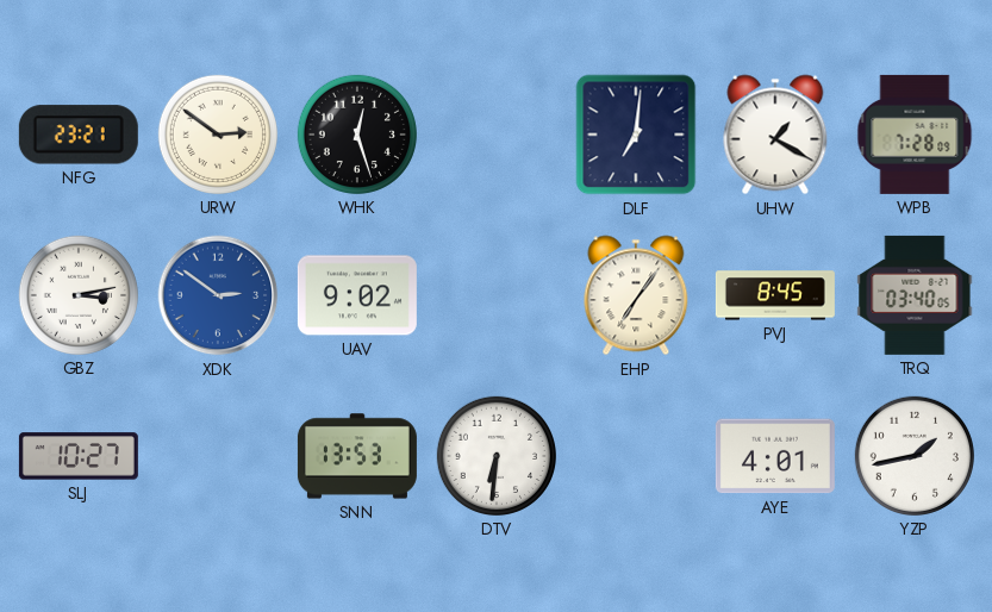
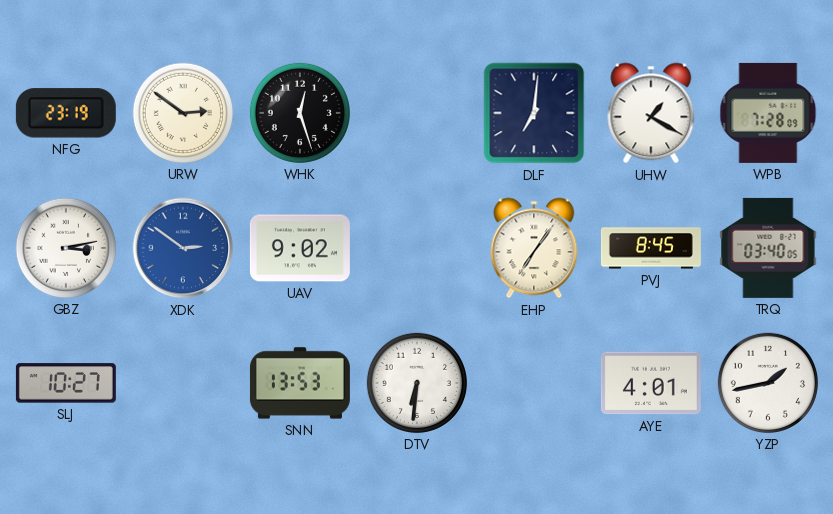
NFG: 23:21 -> 23:19
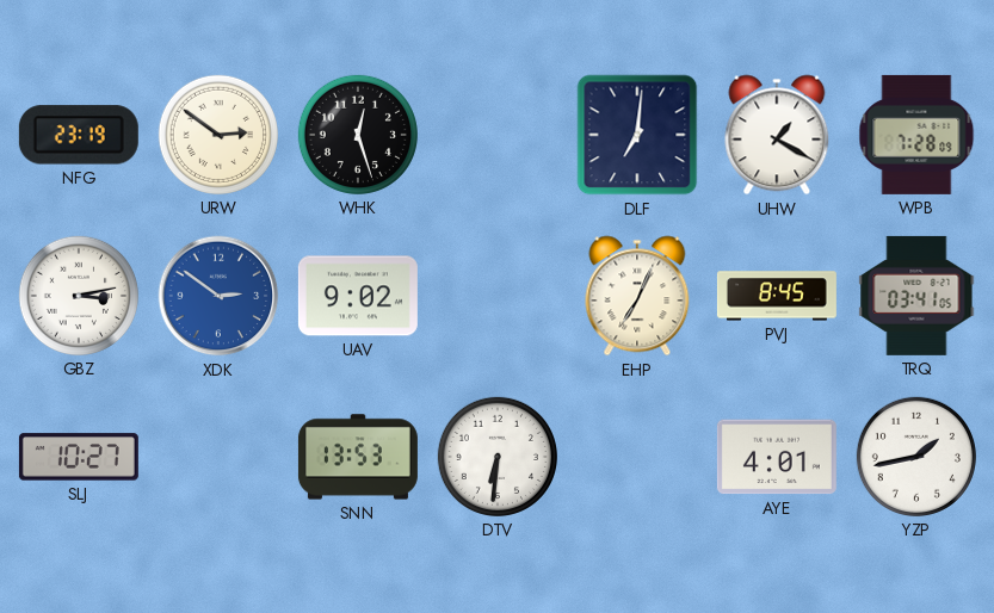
EHP: 7:06 -> 7:04
TRQ: 03:40 -> 03:41
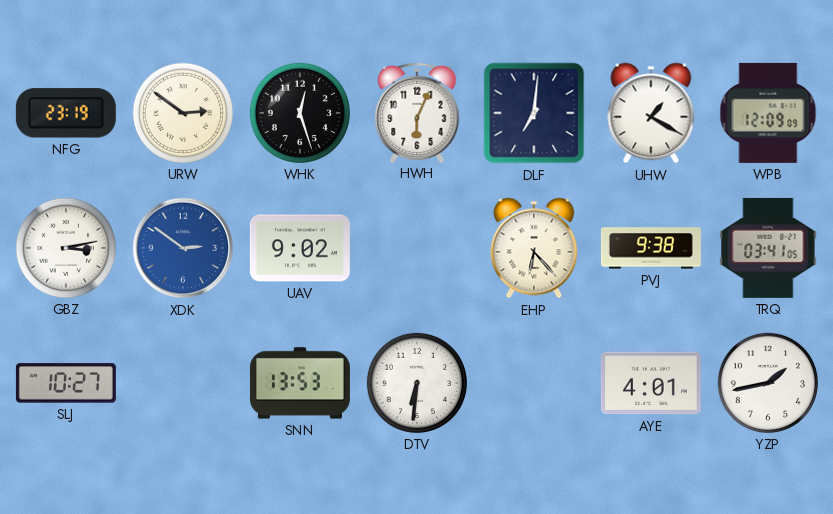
HWH: none -> 6:04
WPB: 7:28 -> 12:09
EHP: 7:04 -> 6:23
PVJ: 8:45 -> 9:38
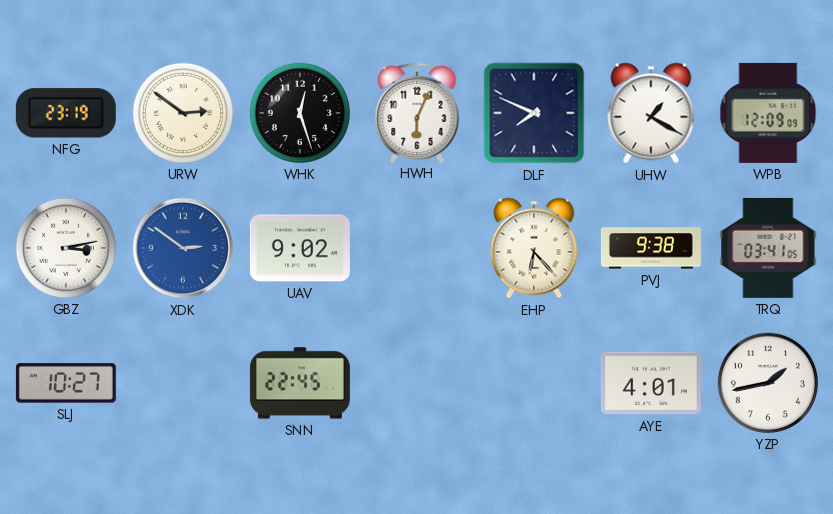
DLF: 7:01 -> 7:49
SNN: 13:53 -> 22:45
DTV: 6:31 -> none
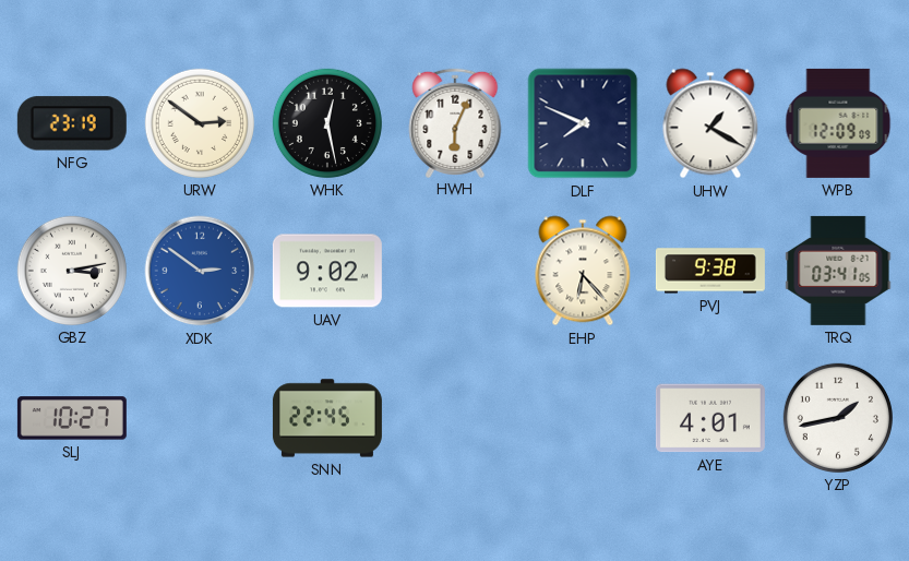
WHK: 12:27 -> 12:28
